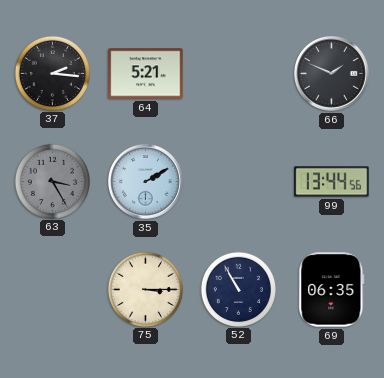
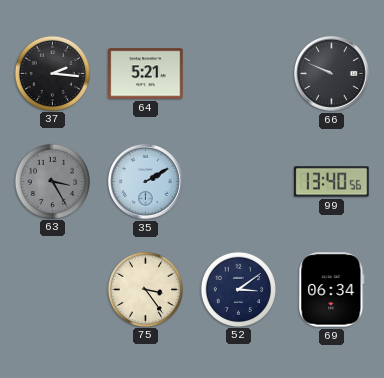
66: 1:49 -> 9:49
99: 13:44 -> 13:40
75: 3:15 -> 3:24
52: 10:55 -> 3:09
69: 06:35 -> 06:34
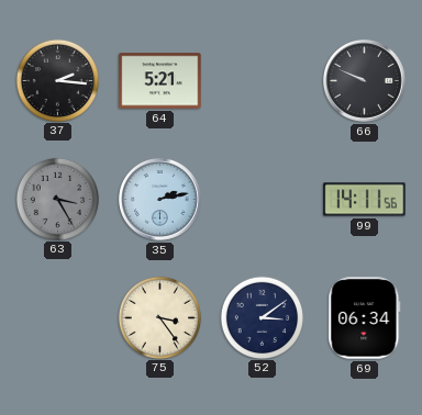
35: 2:10 -> 2:13
99: 13:40 -> 14:11
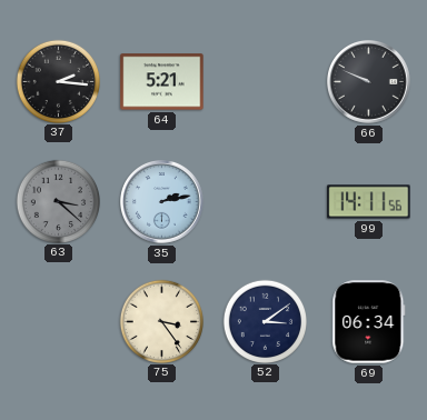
63: 3:25 -> 3:22
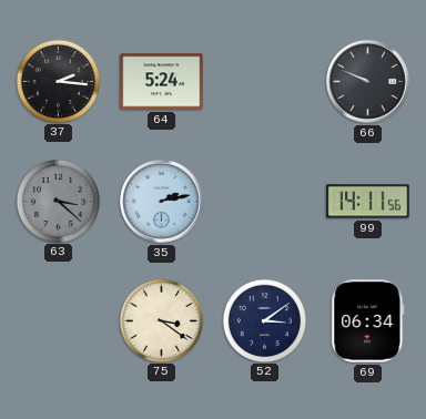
64: 5:21 -> 5:24
75: 3:24 -> 3:21
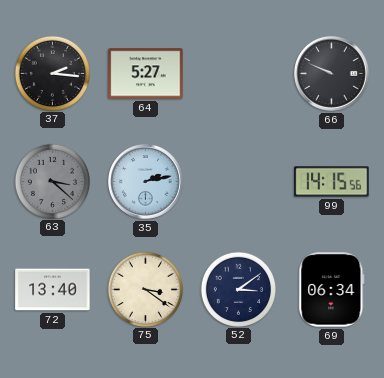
64: 5:24 -> 5:27
99: 14:11 -> 14:15
72: none -> 13:40
